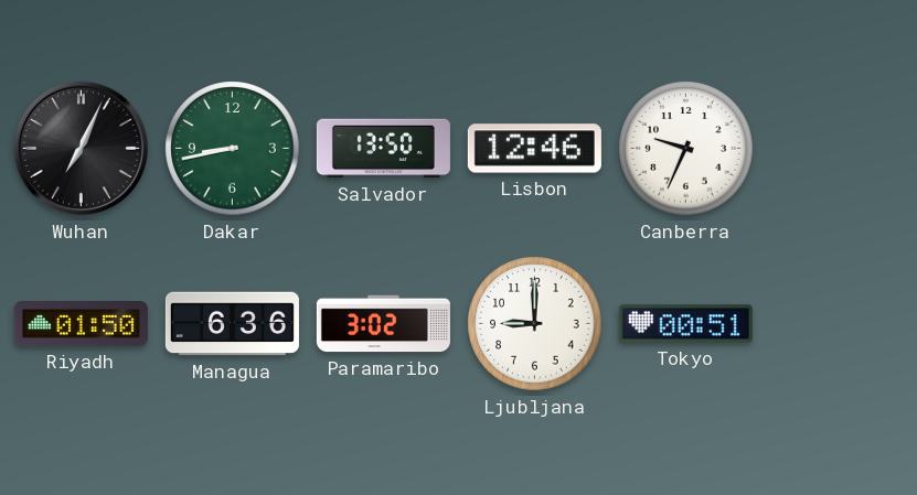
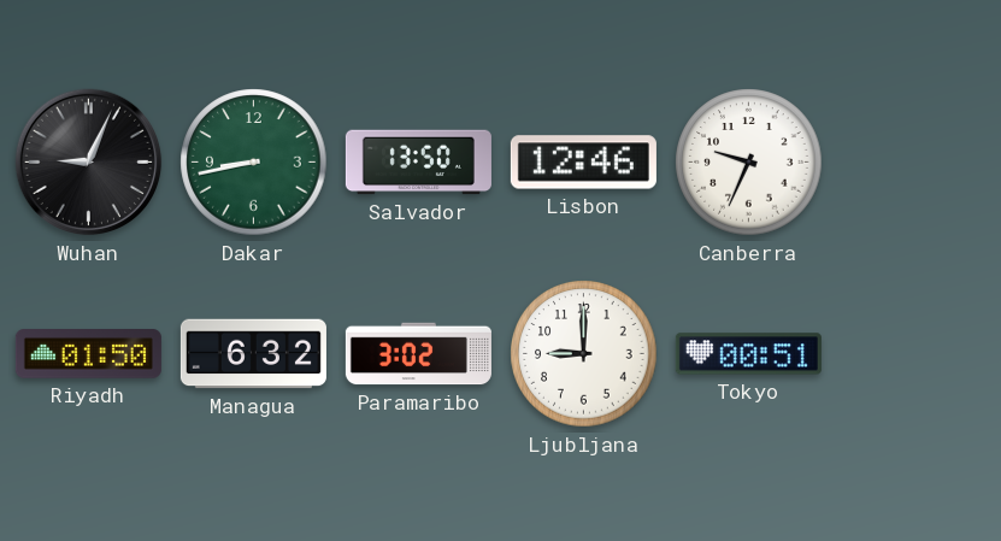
Wuhan: 7:04 -> 9:04
Managua: 6:36 -> 6:32
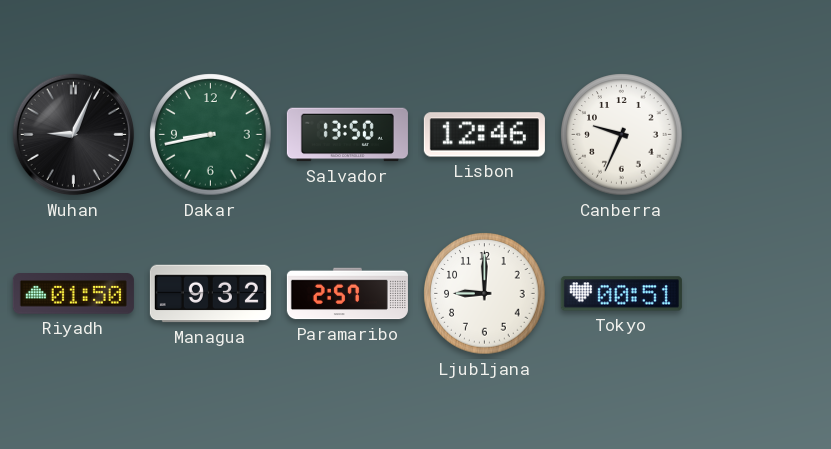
Managua: 6:32 -> 9:32
Paramaribo: 3:02 -> 2:57
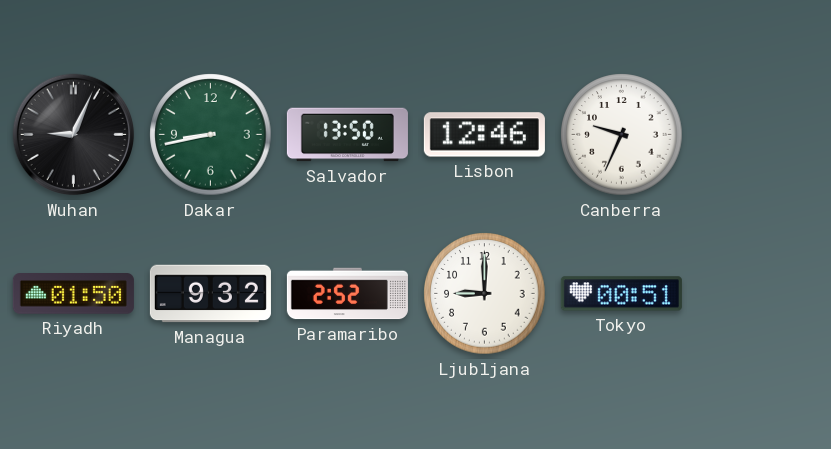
Paramaribo: 2:57 -> 2:52
